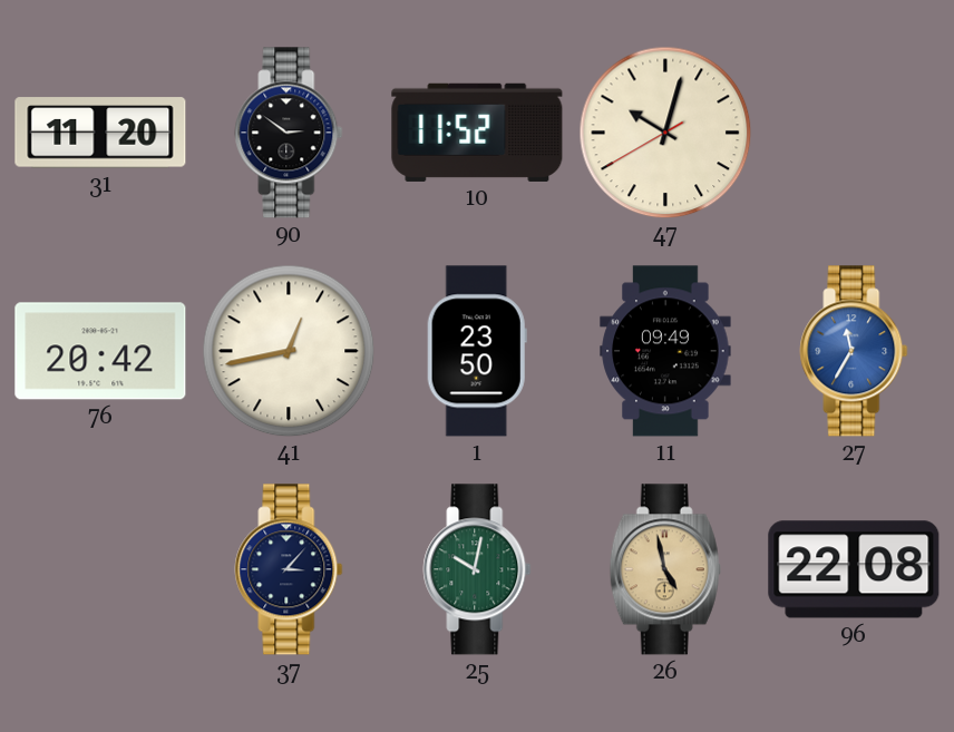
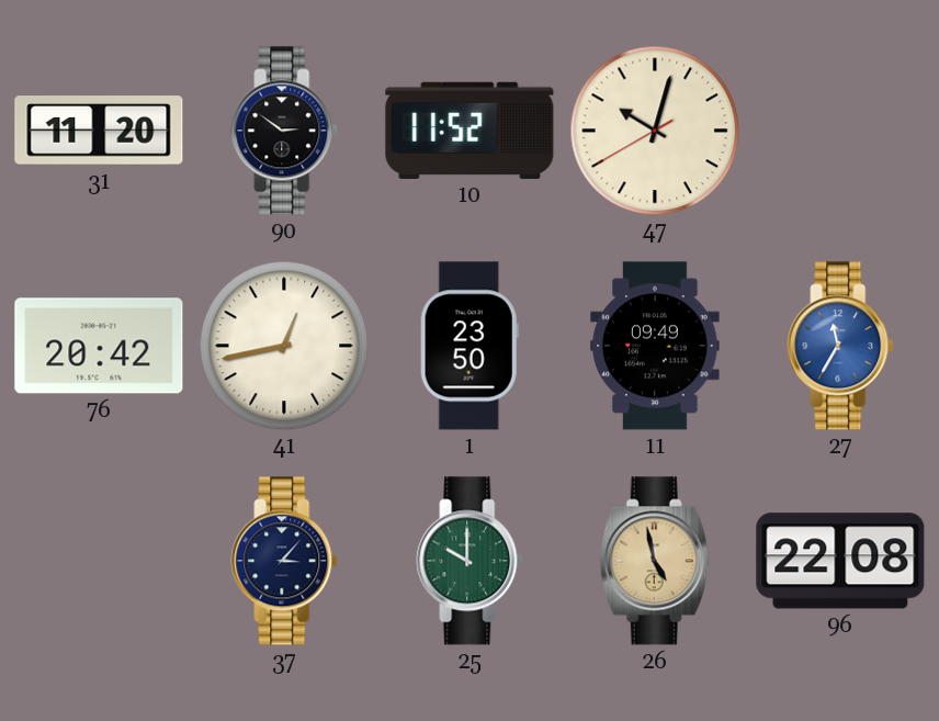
25: 10:02 -> 10:00
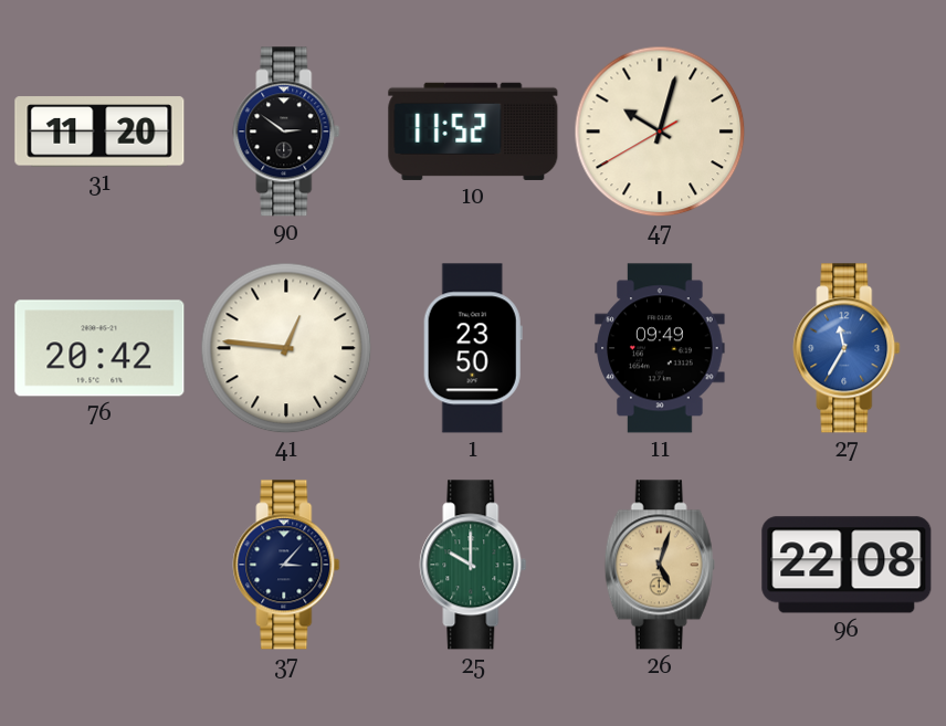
41: 12:43 -> 12:46
26: 4:58 -> 5:03
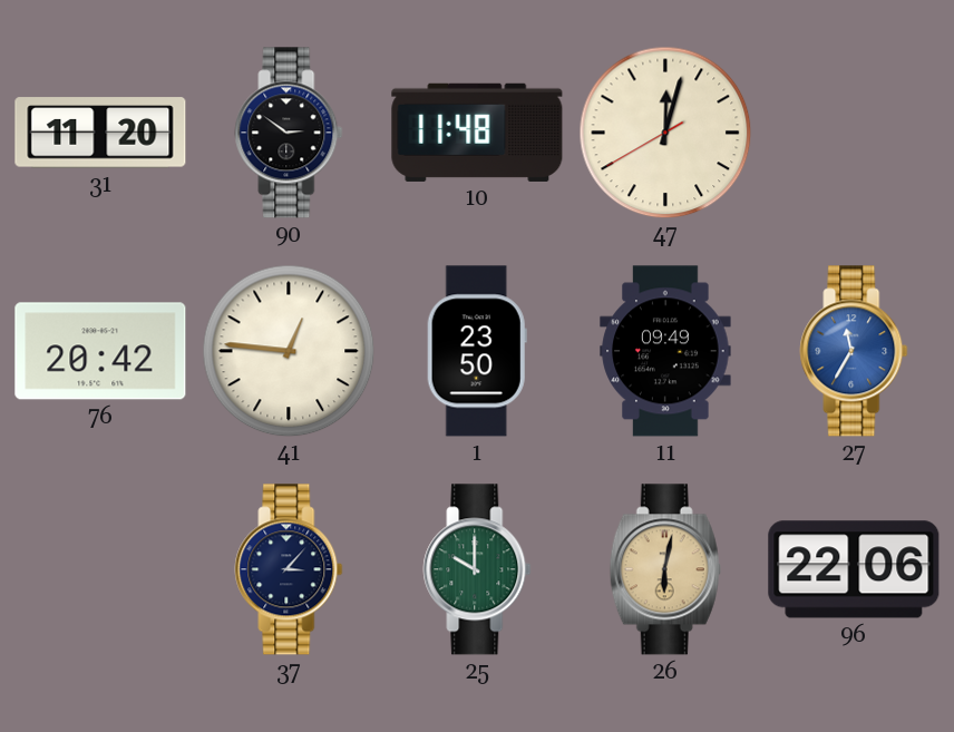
10: 11:52 -> 11:48
47: 10:02 -> 12:02
26: 5:03 -> 6:02
96: 22:08 -> 22:06
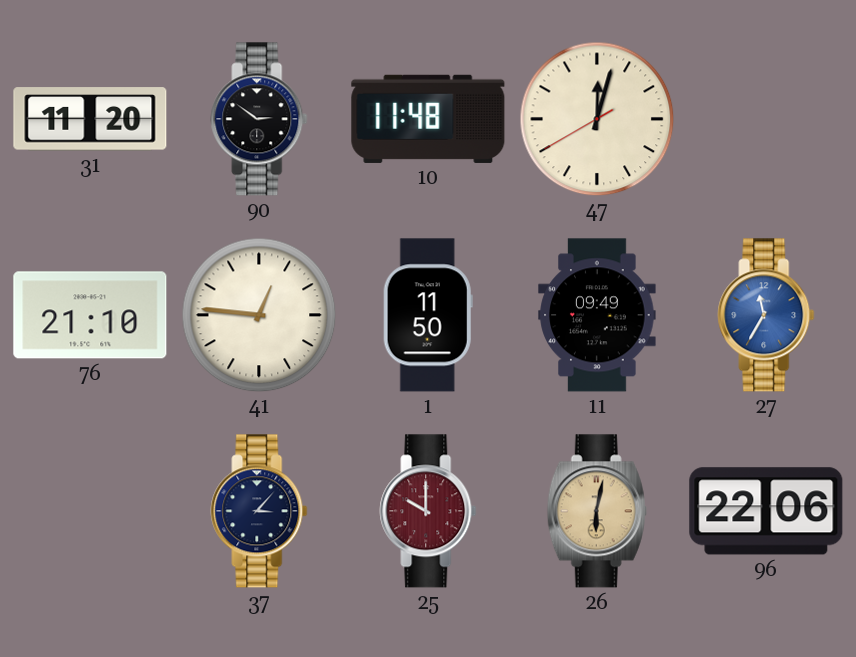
76: 20:42 -> 21:10
1: 23:50 -> 11:50
25 dial: green -> burgundy
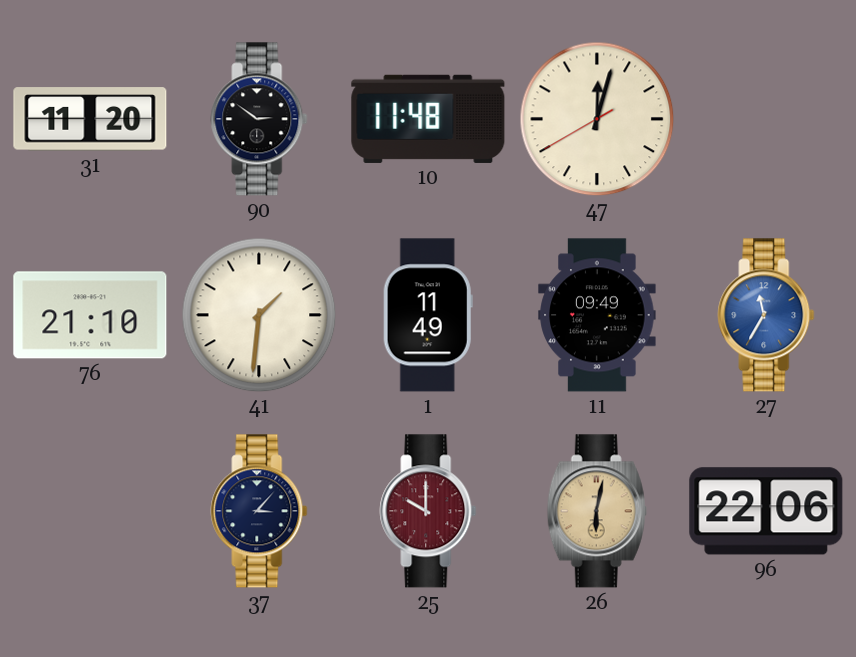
41: 12:46 -> 1:31
1: 11:50 -> 11:49
